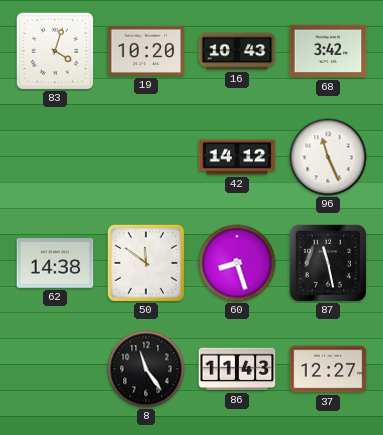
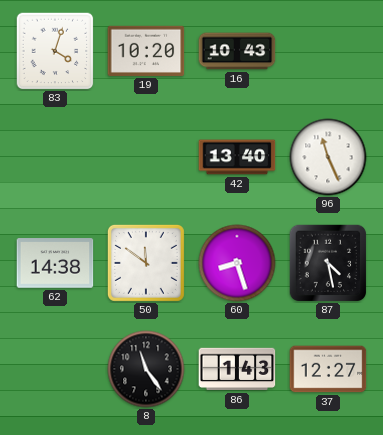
68: 3:42 -> none
42: 14:12 -> 13:40
87: 11:28 -> 4:28
86: 11:43 -> 1:43
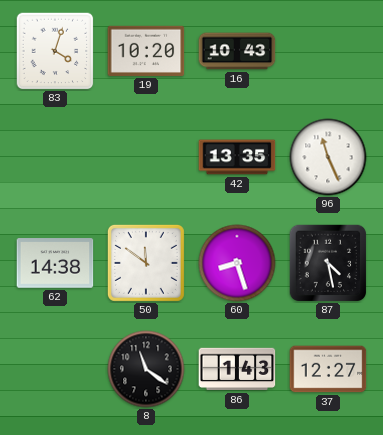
42: 13:40 -> 13:35
8: 11:24 -> 11:21
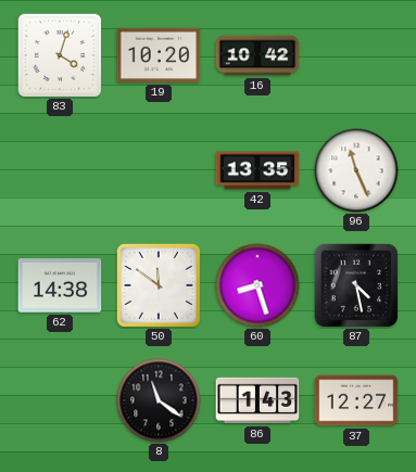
16: 10:43 -> 10:42
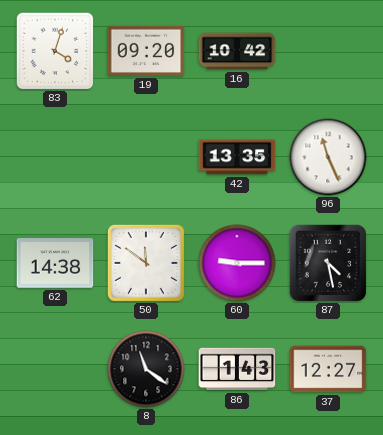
19: 10:20 -> 09:20
60: 8:27 -> 9:15
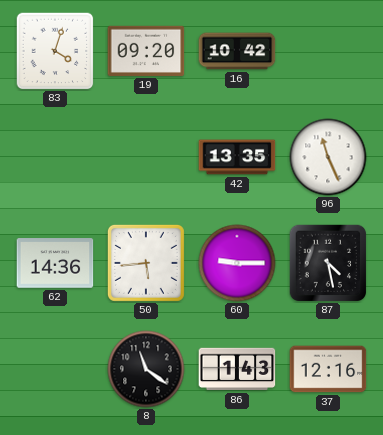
62: 14:38 -> 14:36
50: 11:51 -> 5:44
37: 12:27 -> 12:16
